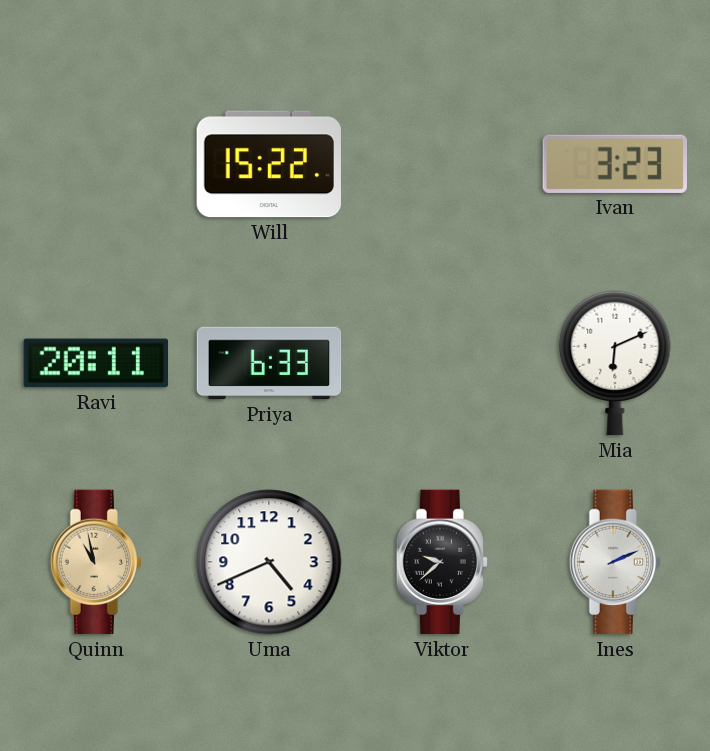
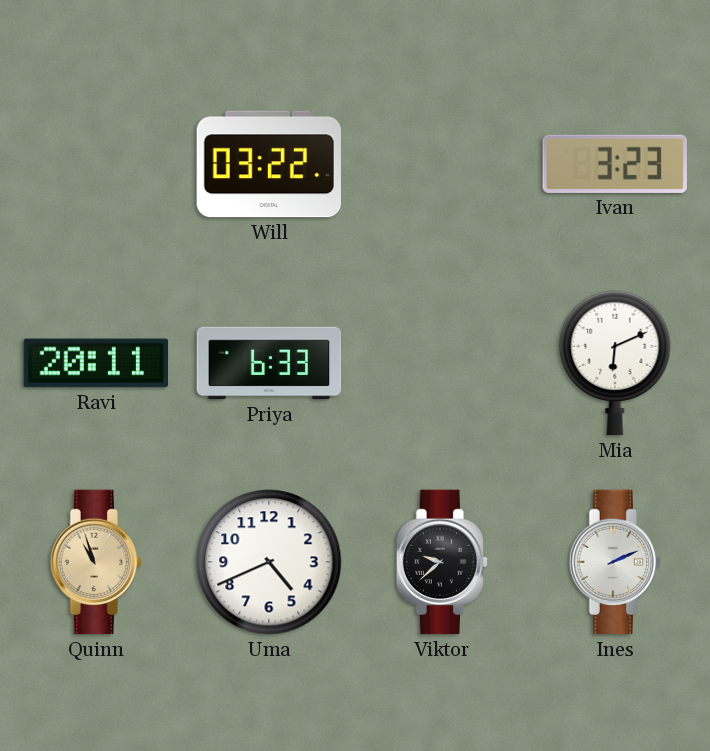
Will: 15:22 -> 03:22
Quinn: 10:58 -> 10:57
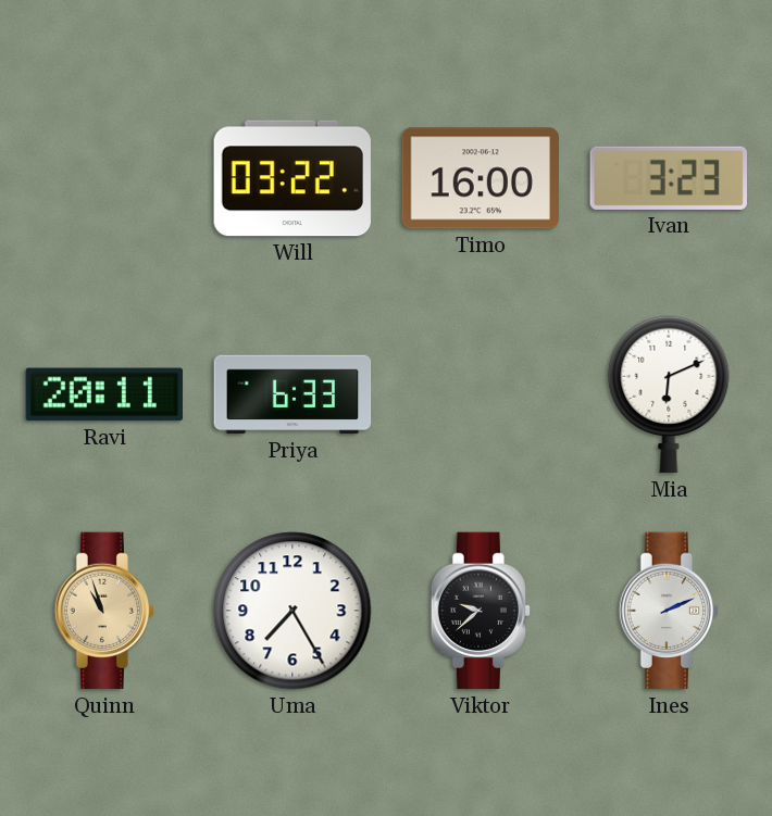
Timo: none -> 16:00
Uma: 4:41 -> 7:25
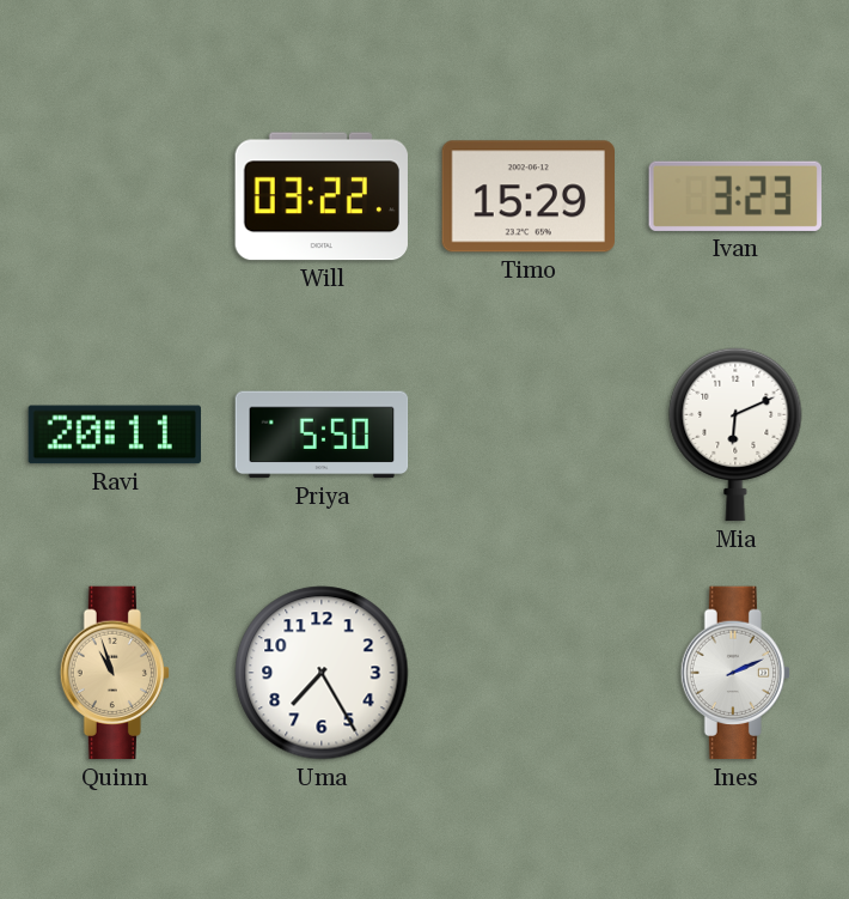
Timo: 16:00 -> 15:29
Priya: 6:33 -> 5:50
Viktor: 9:38 -> none
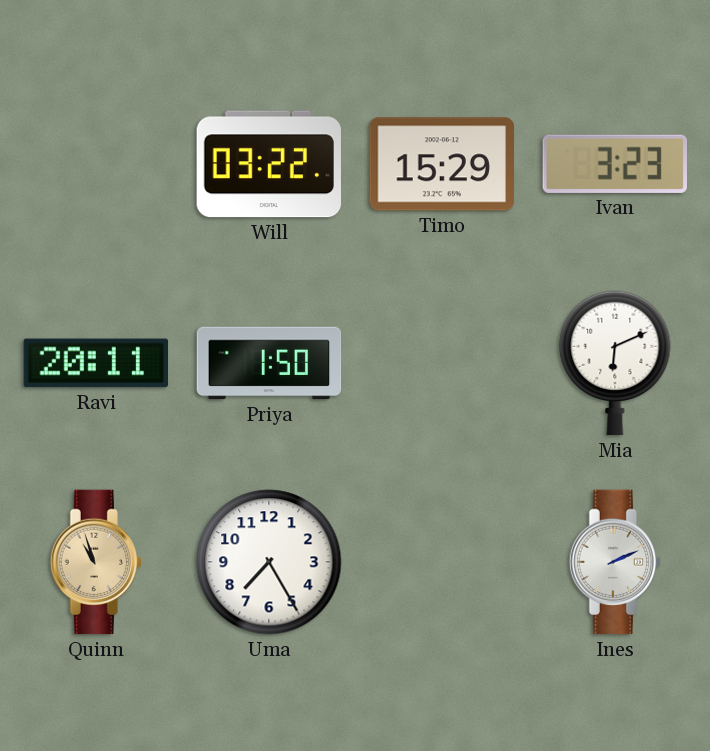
Priya: 5:50 -> 1:50
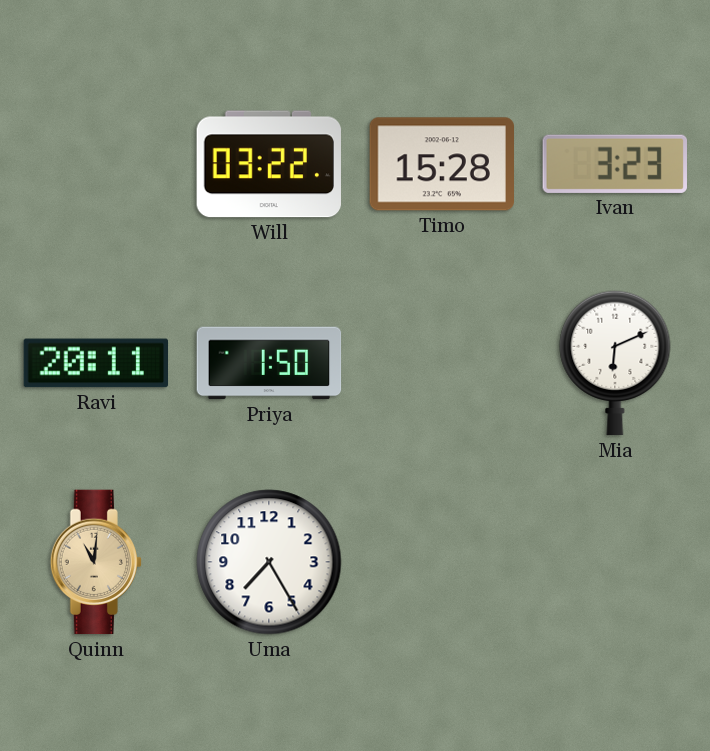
Timo: 15:29 -> 15:28
Quinn: 10:57 -> 11:01
Ines: 2:11 -> none
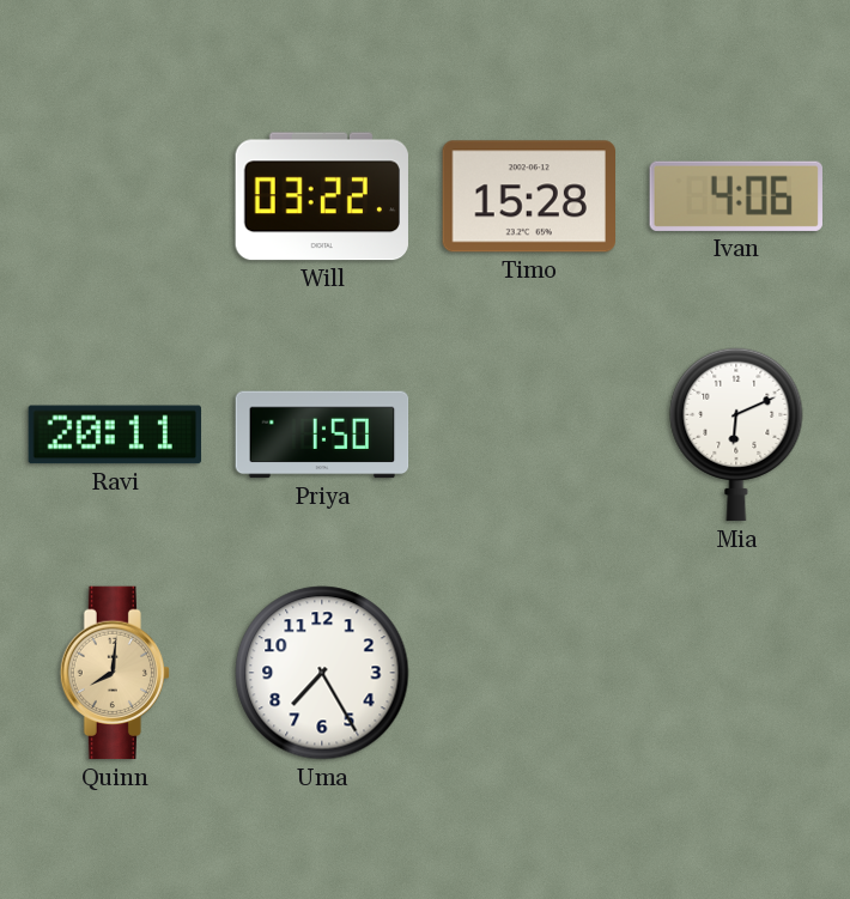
Ivan: 3:23 -> 4:06
Quinn: 11:01 -> 8:01
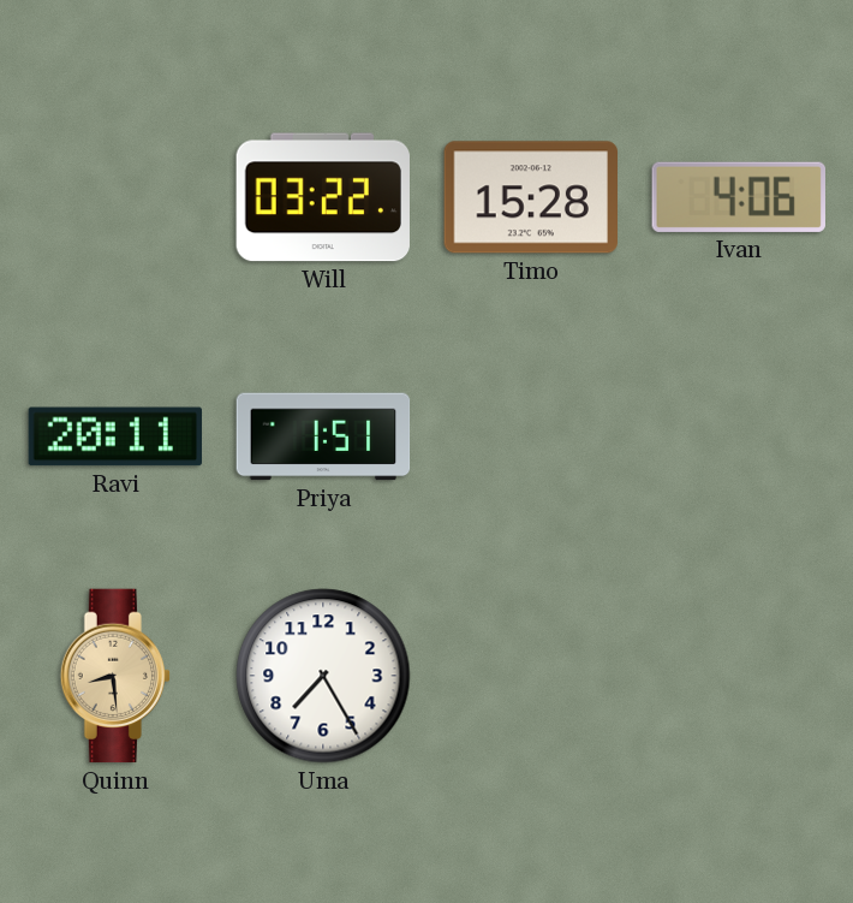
Priya: 1:50 -> 1:51
Mia: 6:11 -> none
Quinn: 8:01 -> 8:29
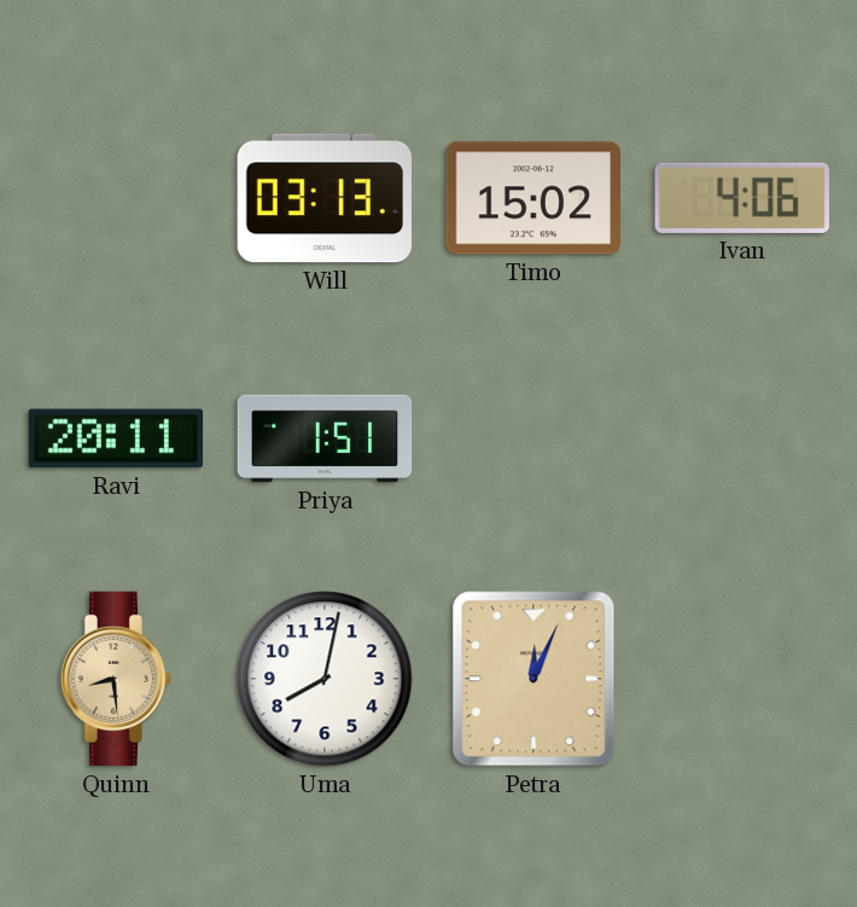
Will: 03:22 -> 03:13
Timo: 15:28 -> 15:02
Uma: 7:25 -> 8:02
Petra: none -> 12:04
